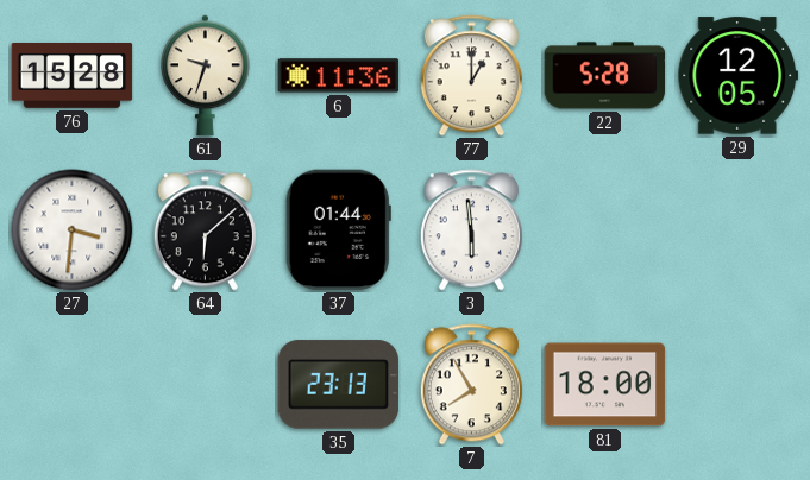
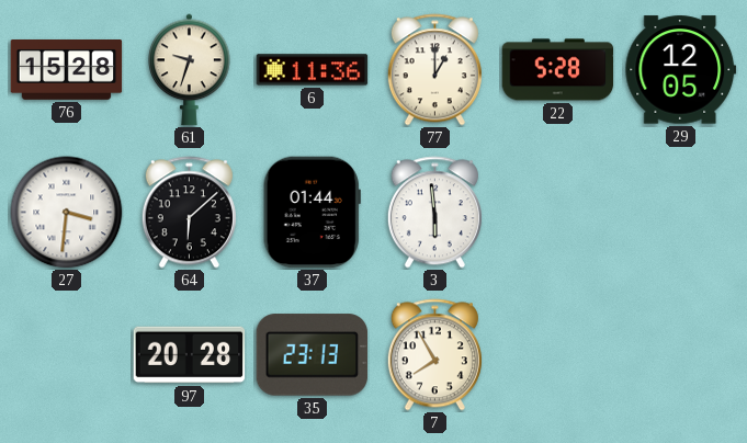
97: none -> 20:28
81: 18:00 -> none
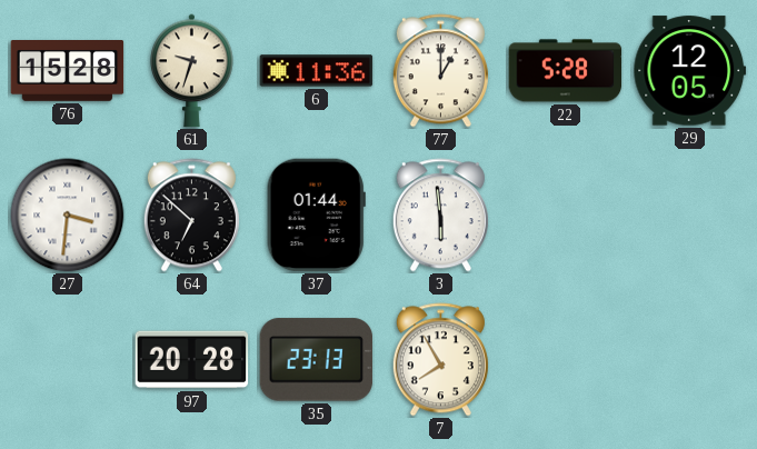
64: 6:08 -> 6:52
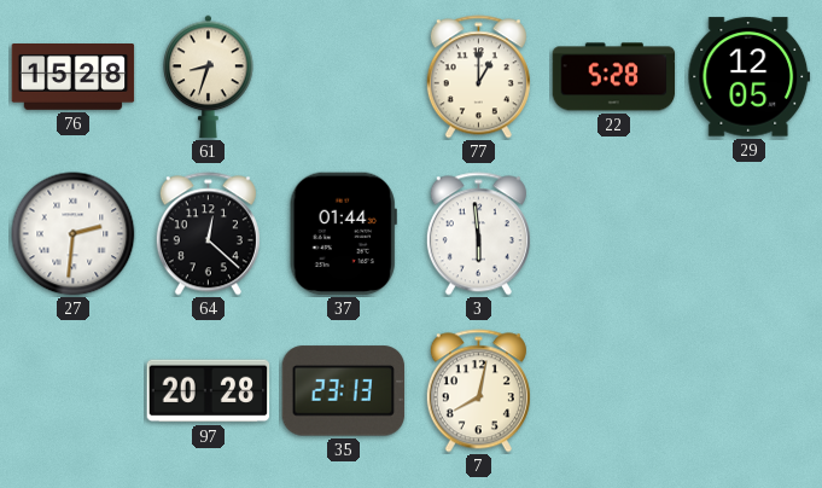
61: 9:33 -> 8:33
6: 11:36 -> none
27: 3:31 -> 2:31
64: 6:52 -> 12:22
7: 7:55 -> 8:02
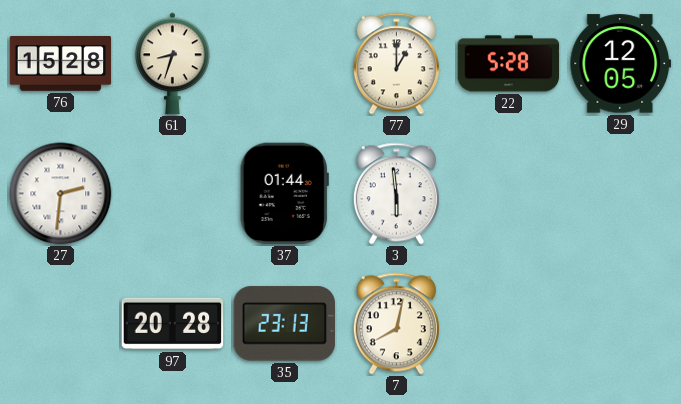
64: 12:22 -> none
